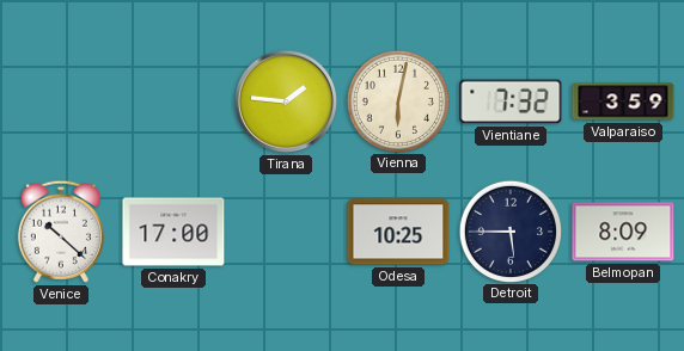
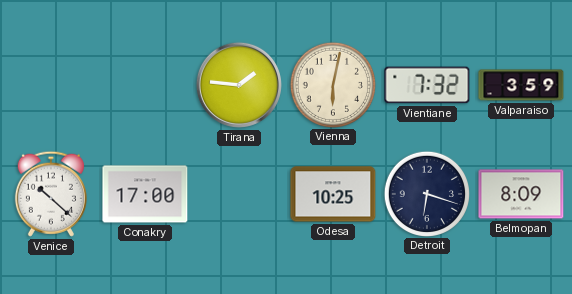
Detroit: 5:45 -> 6:18
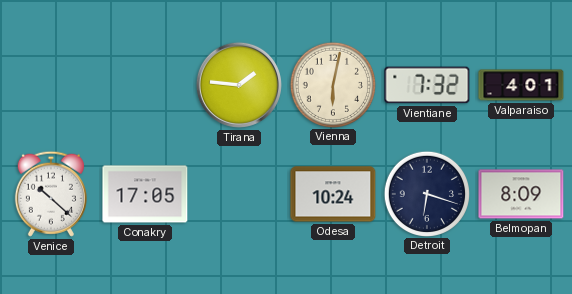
Valparaiso: 3:59 -> 4:01
Conakry: 17:00 -> 17:05
Odesa: 10:25 -> 10:24
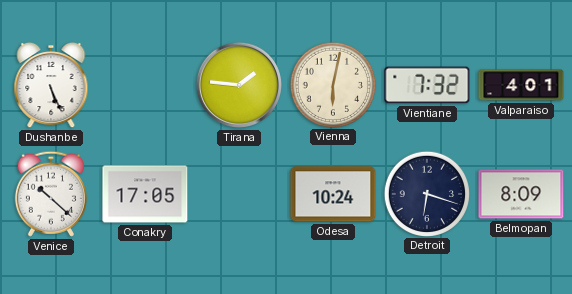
Dushanbe: none -> 5:26
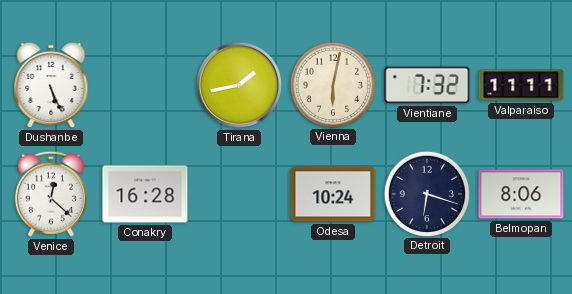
Tirana: 1:46 -> 1:43
Valparaiso: 4:01 -> 11:11
Venice: 10:22 -> 12:22
Conakry: 17:05 -> 16:28
Belmopan: 8:09 -> 8:06
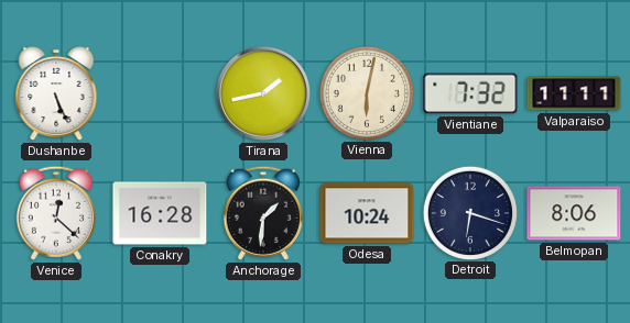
Anchorage: none -> 1:31
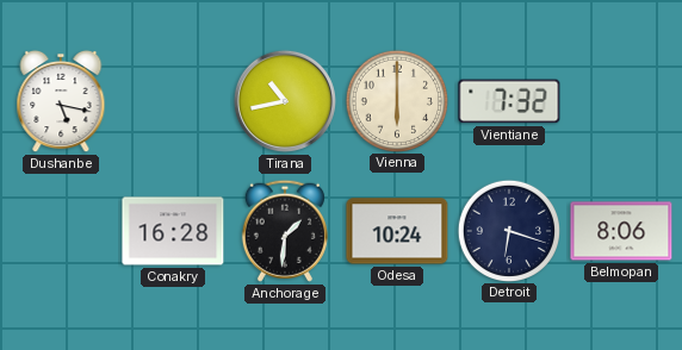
Dushanbe: 5:26 -> 5:17
Tirana: 1:43 -> 10:43
Vienna: 6:02 -> 6:00
Valparaiso: 11:11 -> none
Venice: 12:22 -> none
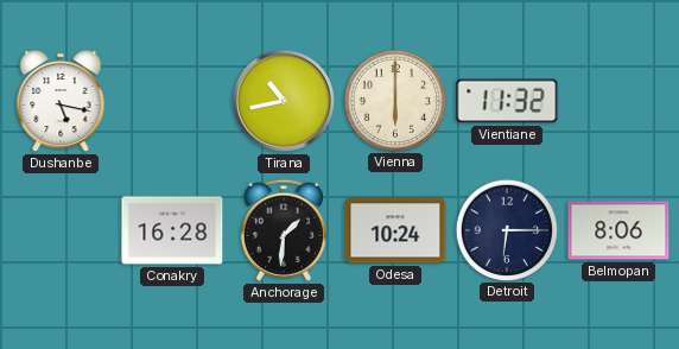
Vientiane: 7:32 -> 11:32
Detroit: 6:18 -> 6:15
